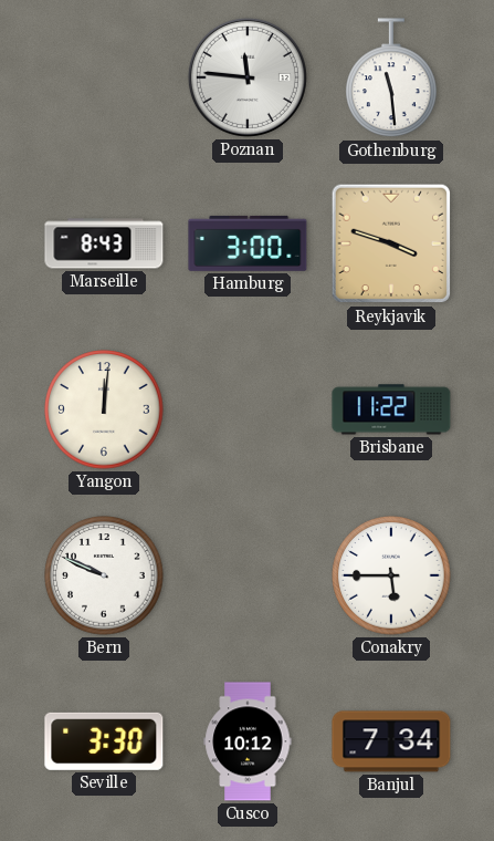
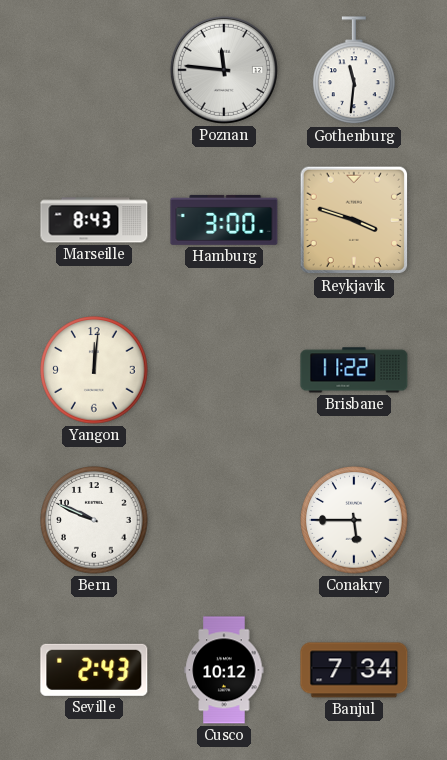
Gothenburg: 11:29 -> 11:31
Seville: 3:30 -> 2:43
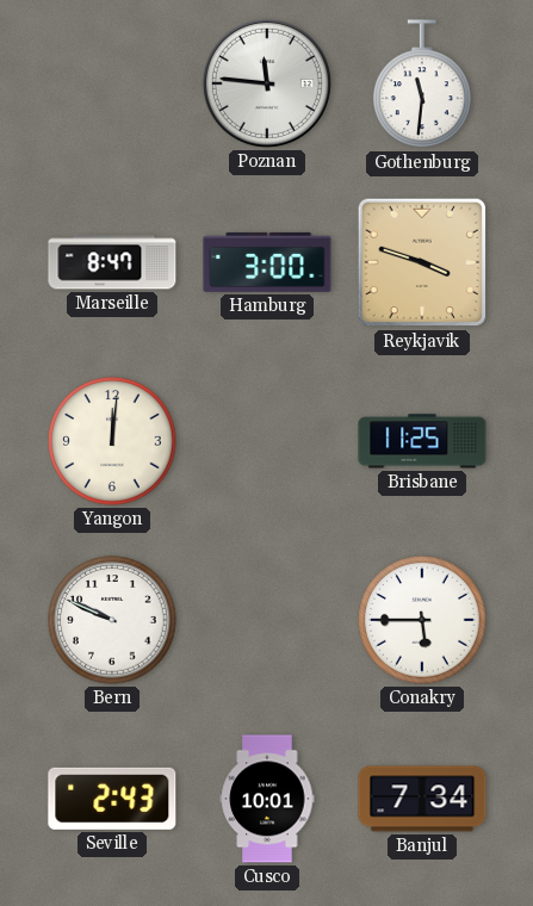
Marseille: 8:43 -> 8:47
Brisbane: 11:22 -> 11:25
Cusco: 10:12 -> 10:01
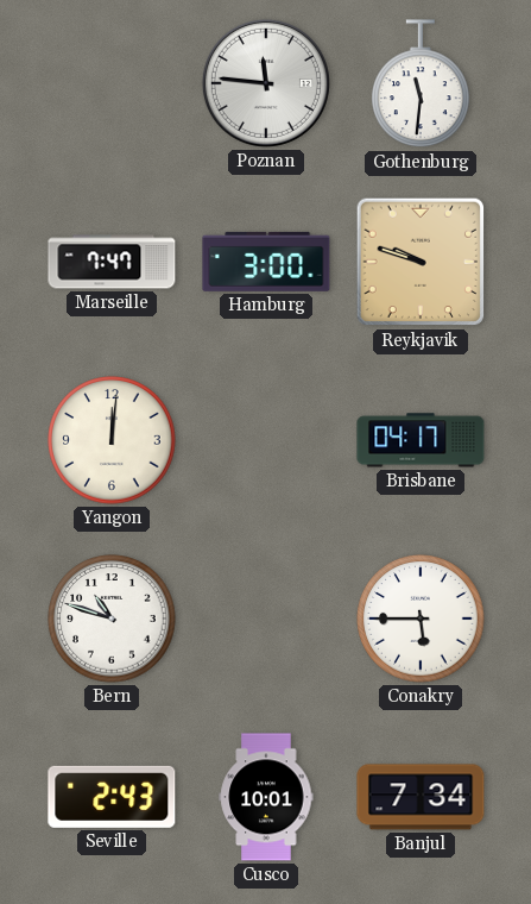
Marseille: 8:47 -> 7:47
Reykjavik: 3:48 -> 9:48
Brisbane: 11:25 -> 04:17
Bern: 9:49 -> 10:48
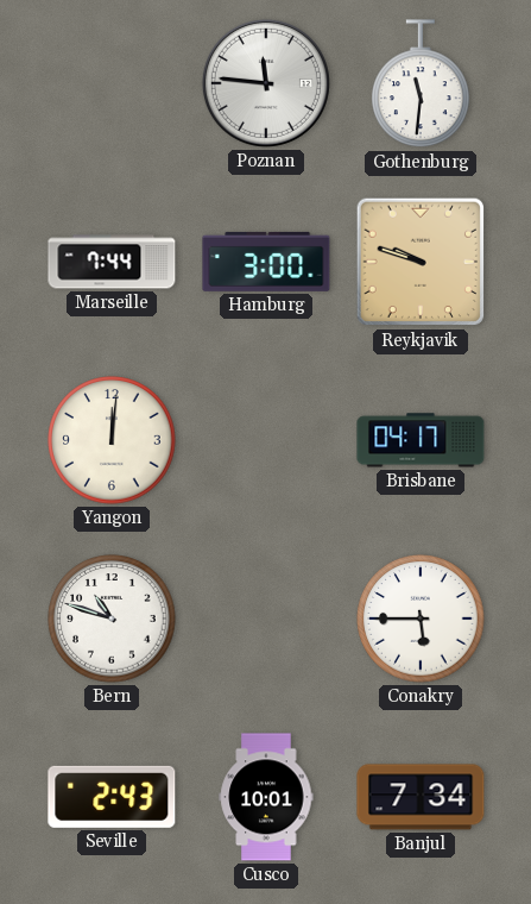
Marseille: 7:47 -> 7:44
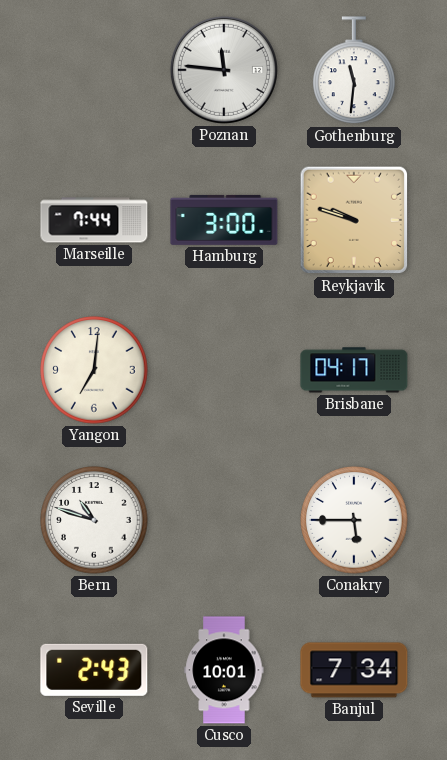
Yangon: 12:01 -> 7:01
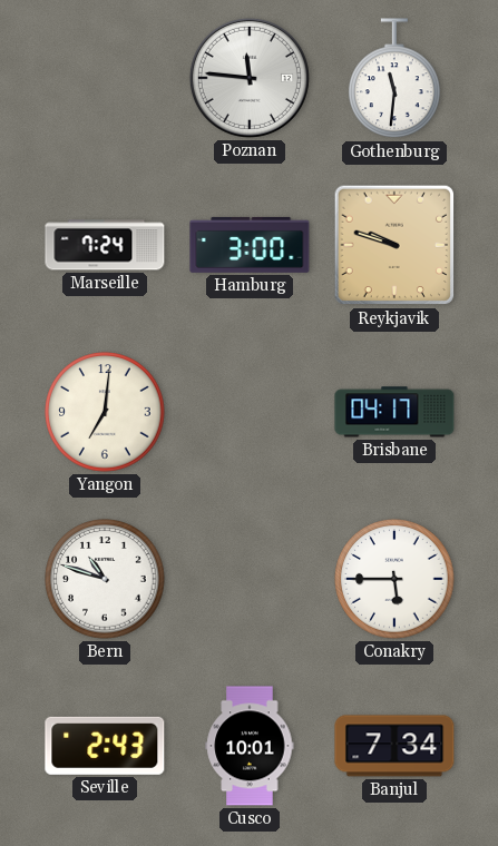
Marseille: 7:44 -> 7:24
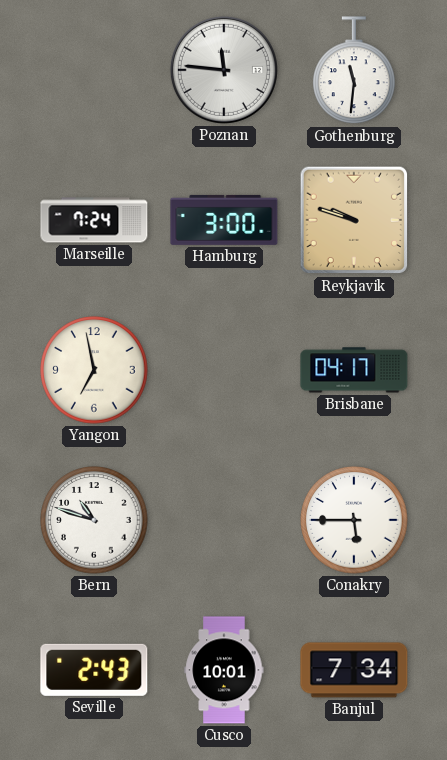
Yangon: 7:01 -> 6:58
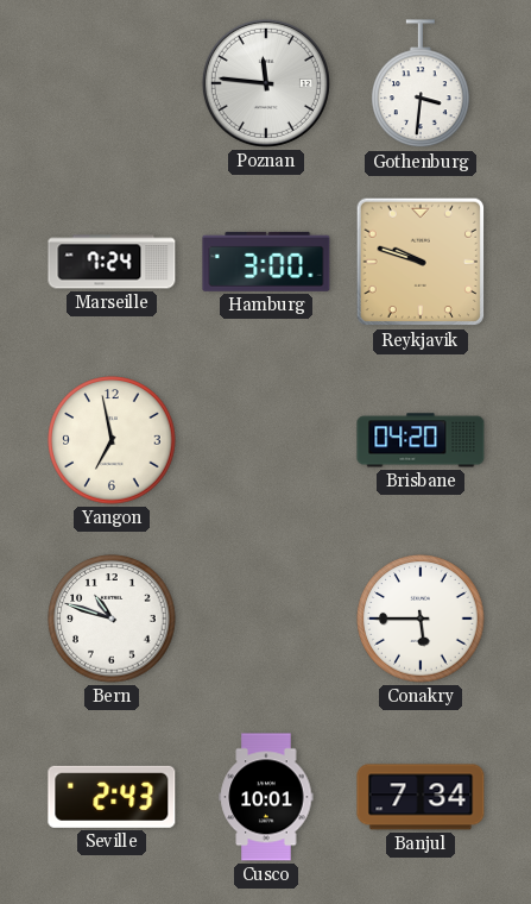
Gothenburg: 11:31 -> 3:31
Brisbane: 04:17 -> 04:20
